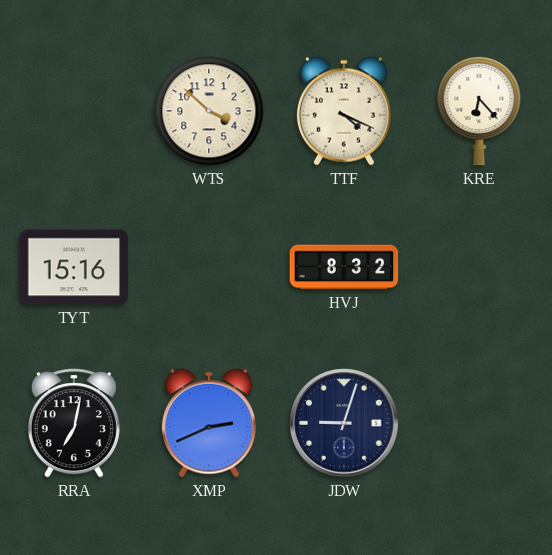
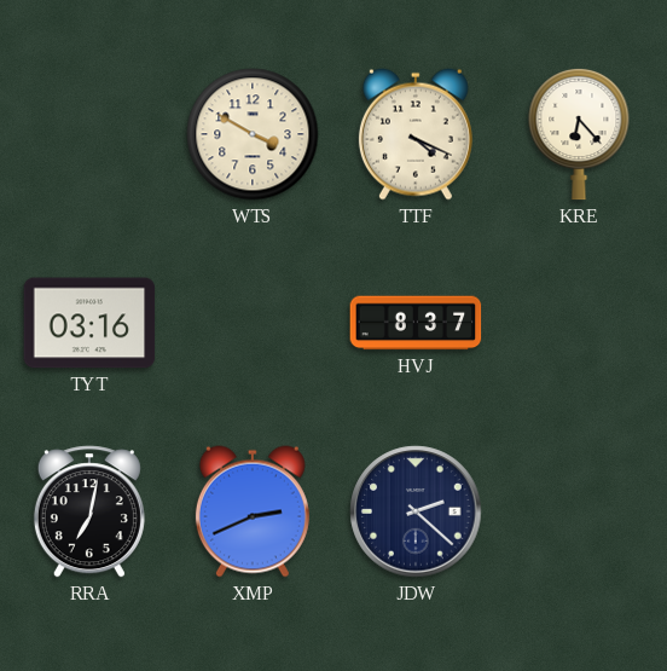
WTS: 3:52 -> 3:50
TYT: 15:16 -> 03:16
HVJ: 8:32 -> 8:37
JDW: 9:03 -> 2:22
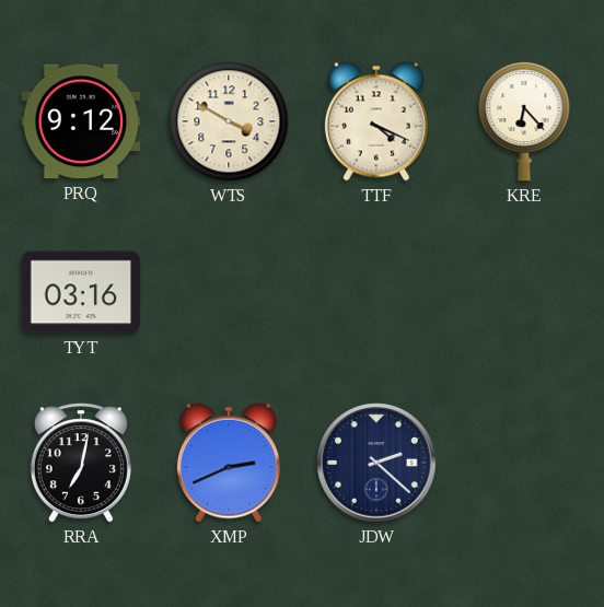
PRQ: none -> 9:12
HVJ: 8:37 -> none
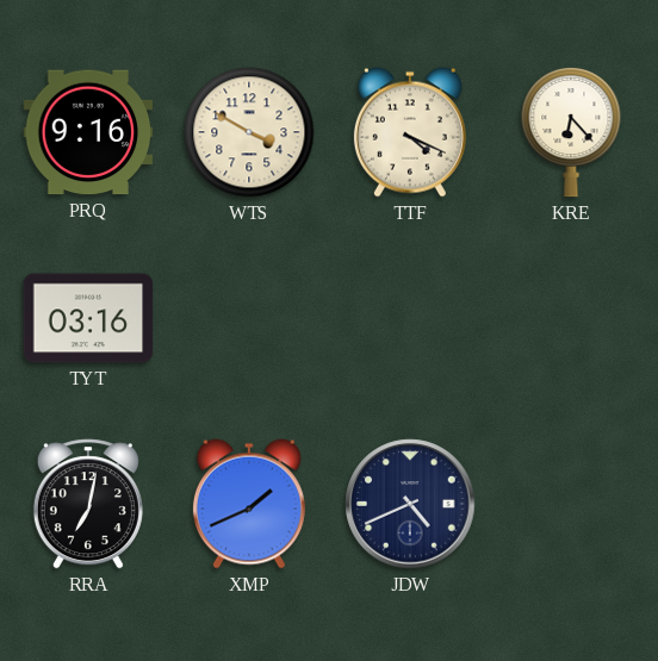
PRQ: 9:12 -> 9:16
XMP: 2:41 -> 1:41
JDW: 2:22 -> 4:41
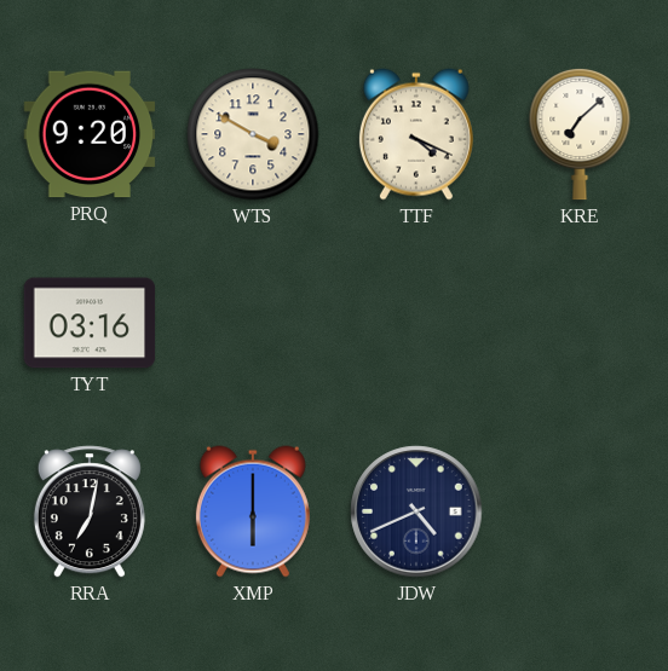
PRQ: 9:16 -> 9:20
KRE: 6:23 -> 7:08
XMP: 1:41 -> 6:00
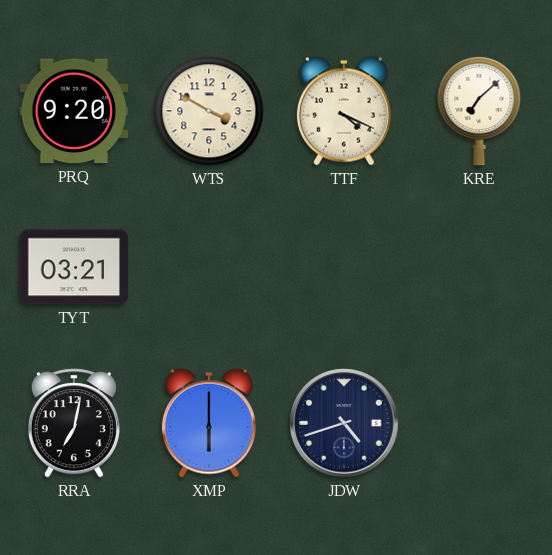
TYT: 03:16 -> 03:21
JDW: 4:41 -> 4:42
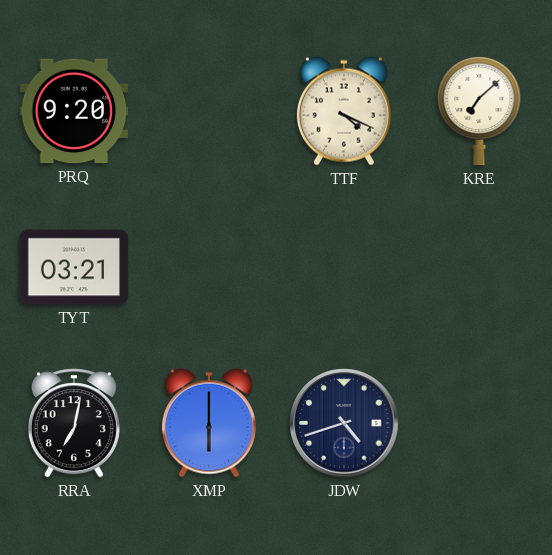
WTS: 3:50 -> none
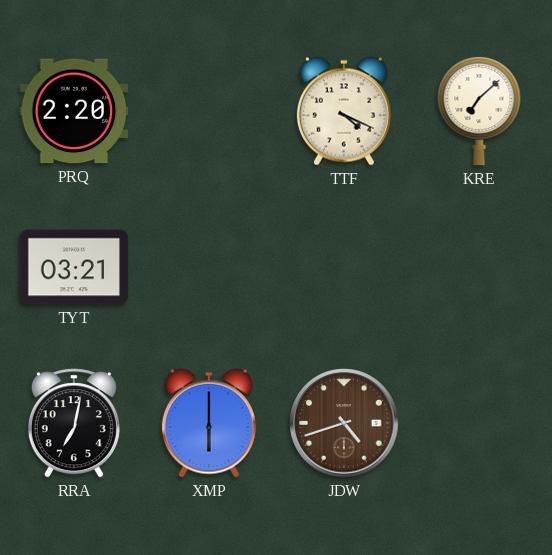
PRQ: 9:20 -> 2:20
JDW dial: navy -> brown
